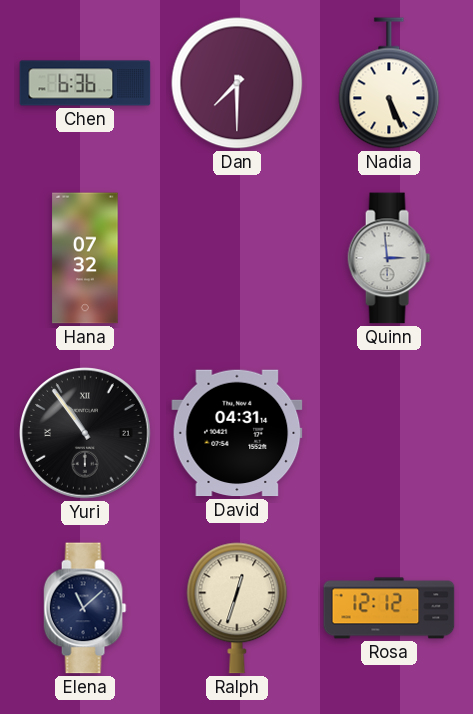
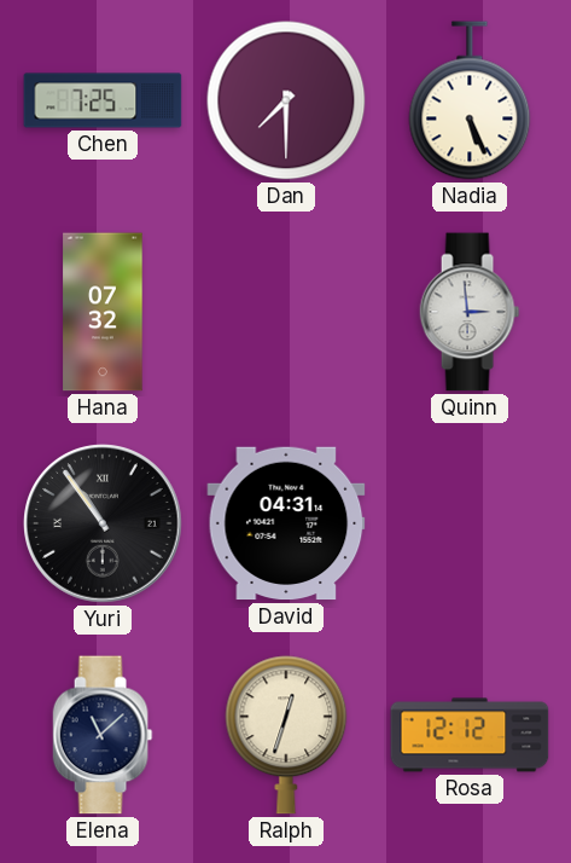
Chen: 6:36 -> 7:25
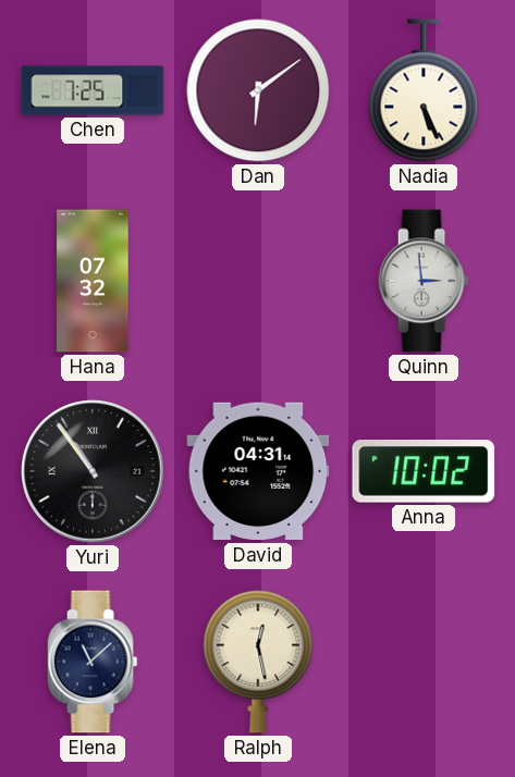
Dan: 7:30 -> 6:09
Anna: none -> 10:02
Ralph: 12:33 -> 12:28
Rosa: 12:12 -> none
